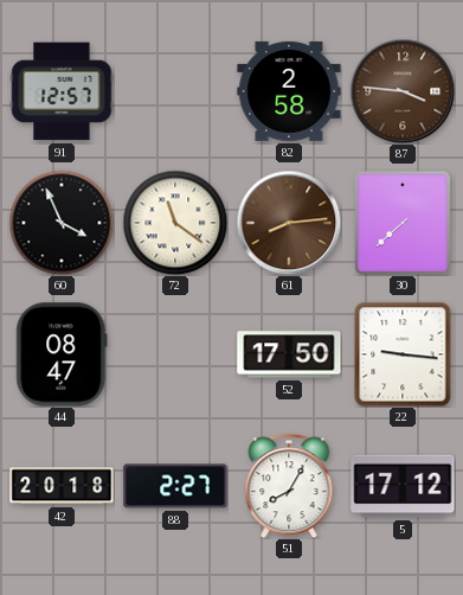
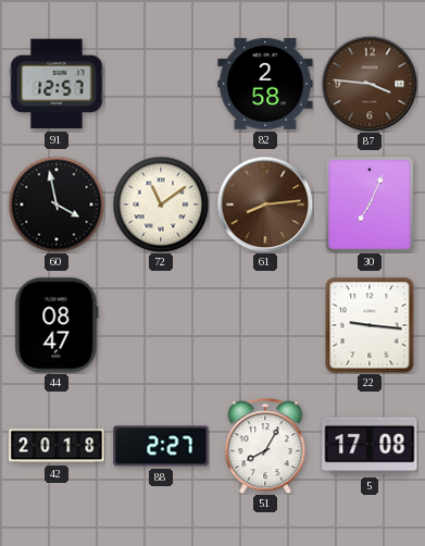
60: 3:56 -> 3:58
72: 11:21 -> 11:09
30: 7:38 -> 7:04
52: 17:50 -> none
5: 17:12 -> 17:08
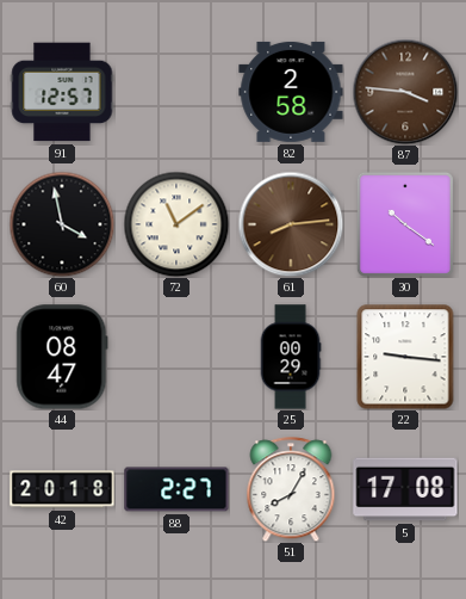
30: 7:04 -> 10:21
25: none -> 00:29
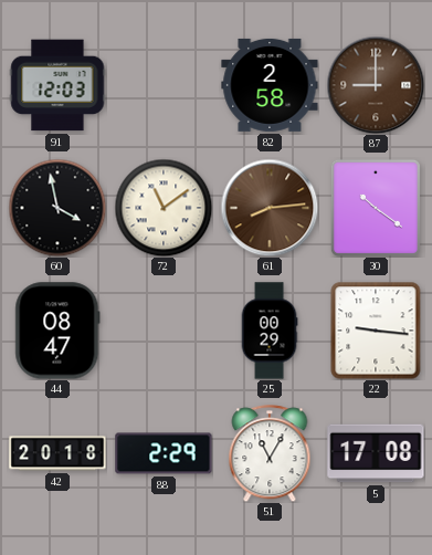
91: 12:57 -> 12:03
87: 3:46 -> 9:00
88: 2:27 -> 2:29
51: 8:05 -> 11:05
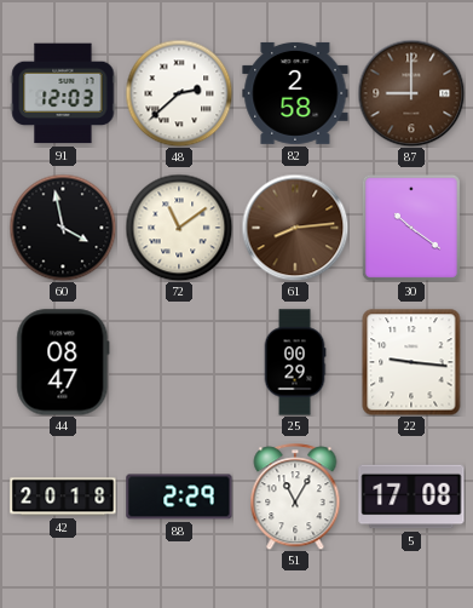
48: none -> 2:38
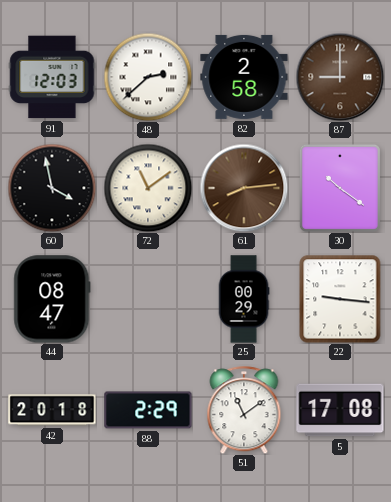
51: 11:05 -> 11:09
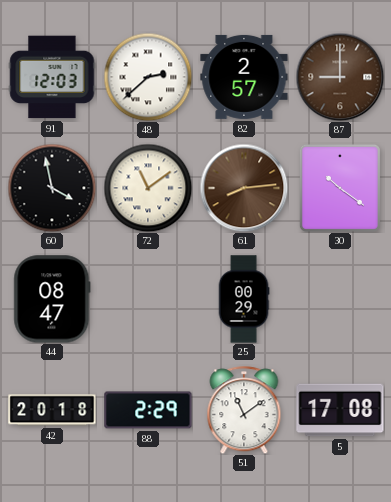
82: 2:58 -> 2:57
22: 9:16 -> none
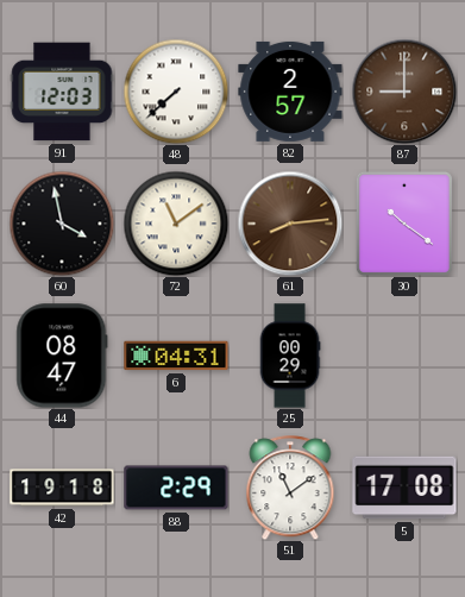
48: 2:38 -> 7:38
6: none -> 04:31
42: 20:18 -> 19:18
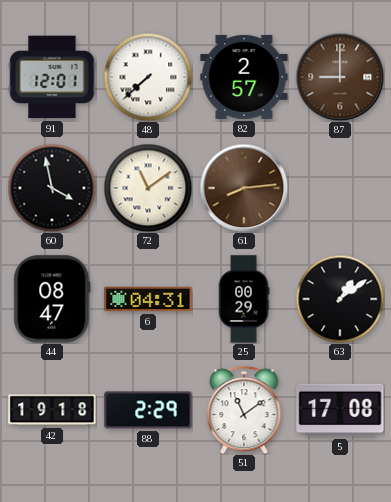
91: 12:03 -> 12:01
30: 10:21 -> none
63: none -> 1:09
